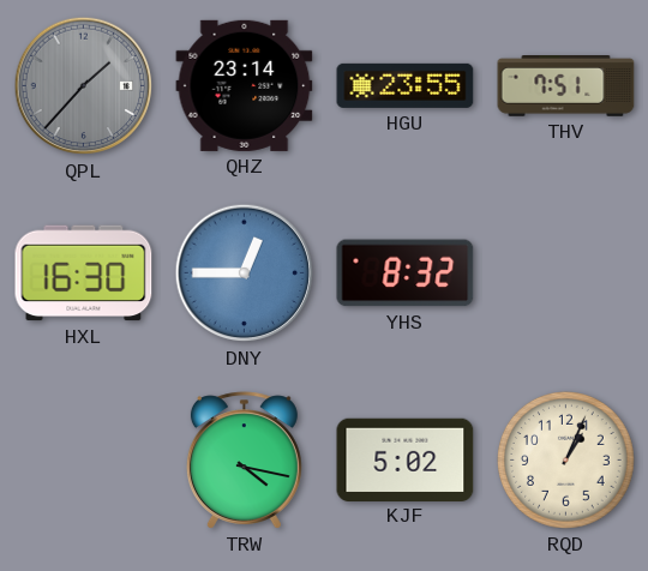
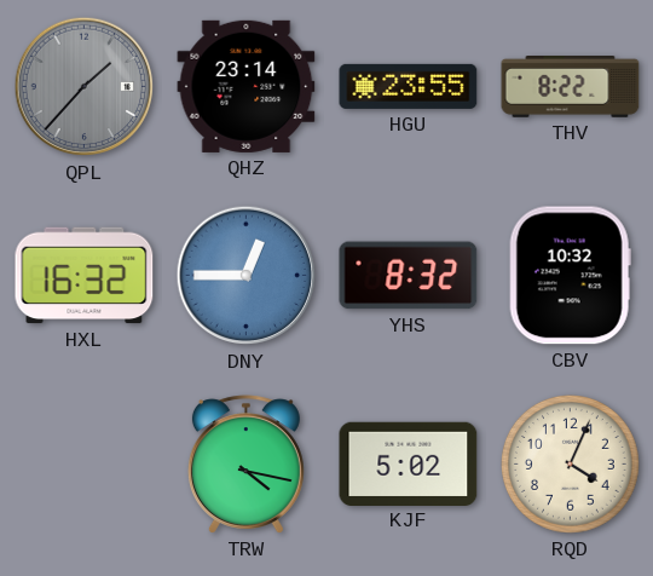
THV: 7:51 -> 8:22
HXL: 16:30 -> 16:32
CBV: none -> 10:32
RQD: 1:04 -> 4:04
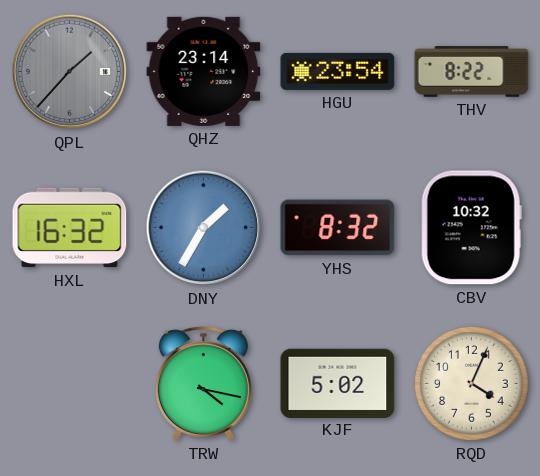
HGU: 23:55 -> 23:54
DNY: 12:45 -> 1:35
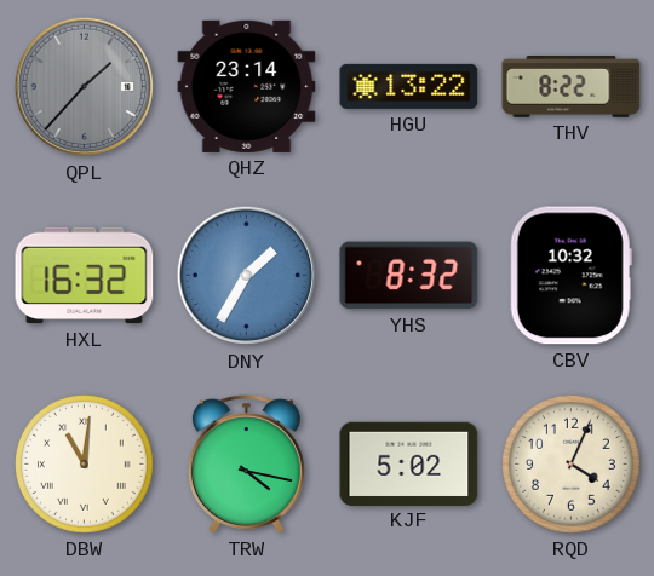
HGU: 23:54 -> 13:22
DBW: none -> 11:01
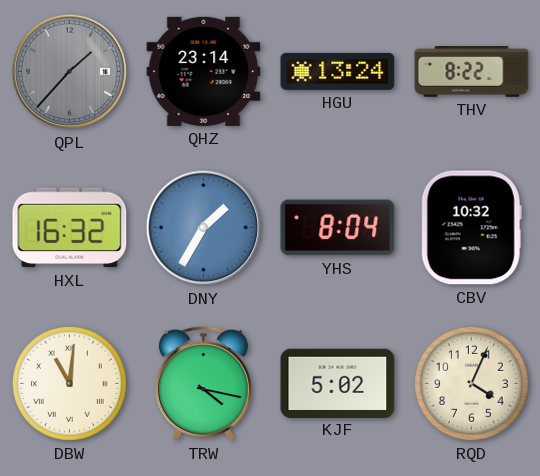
HGU: 13:22 -> 13:24
YHS: 8:32 -> 8:04
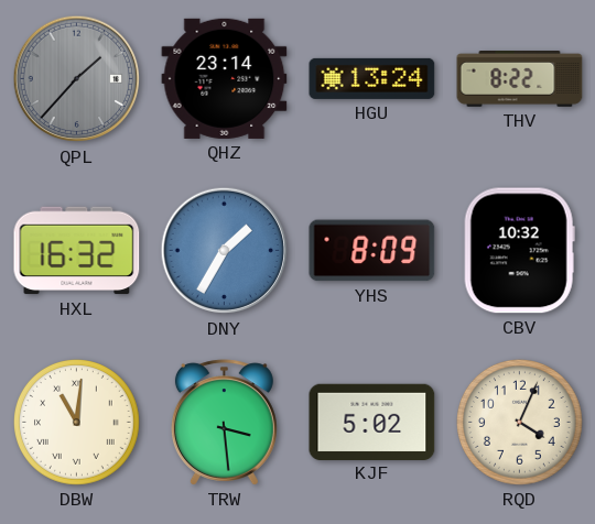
YHS: 8:04 -> 8:09
TRW: 4:17 -> 3:29
